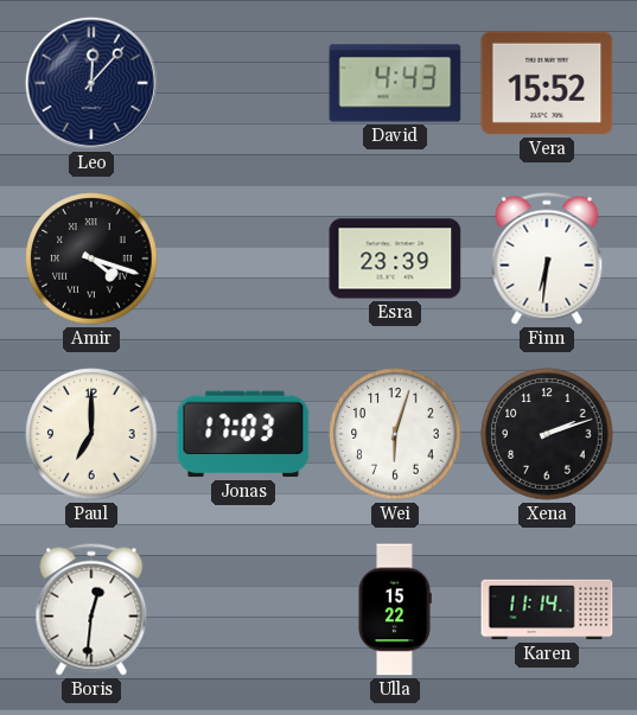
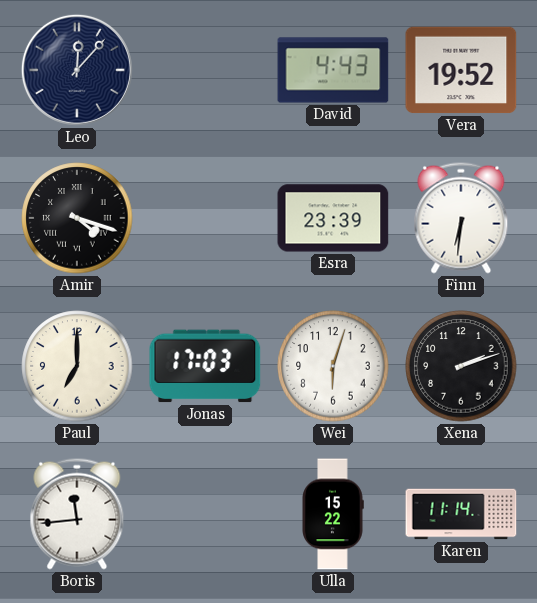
Vera: 15:52 -> 19:52
Boris: 12:31 -> 11:44
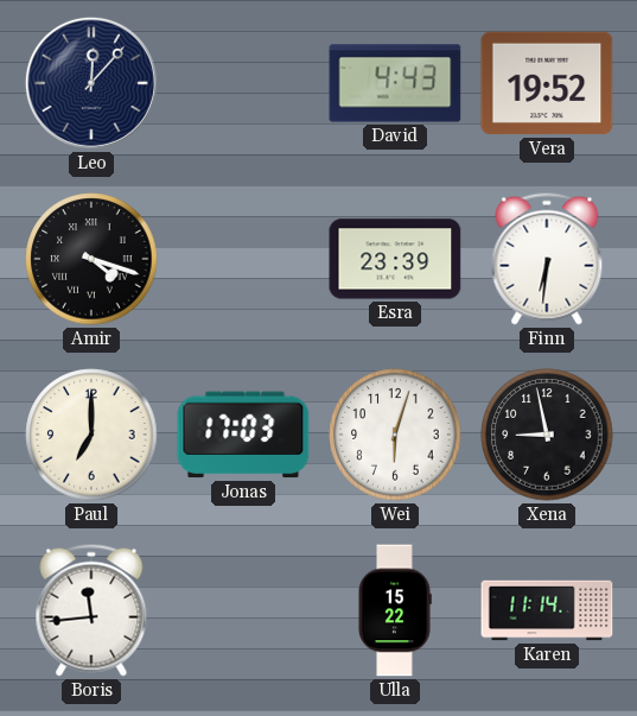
Xena: 2:12 -> 8:58
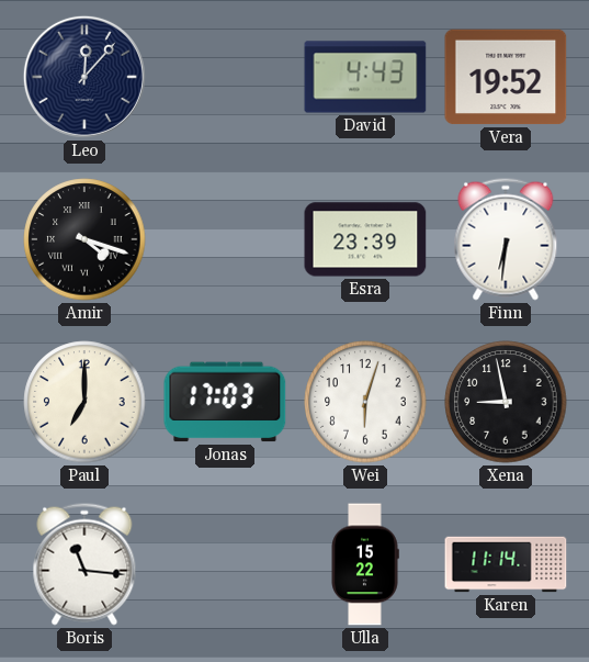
Boris: 11:44 -> 11:16
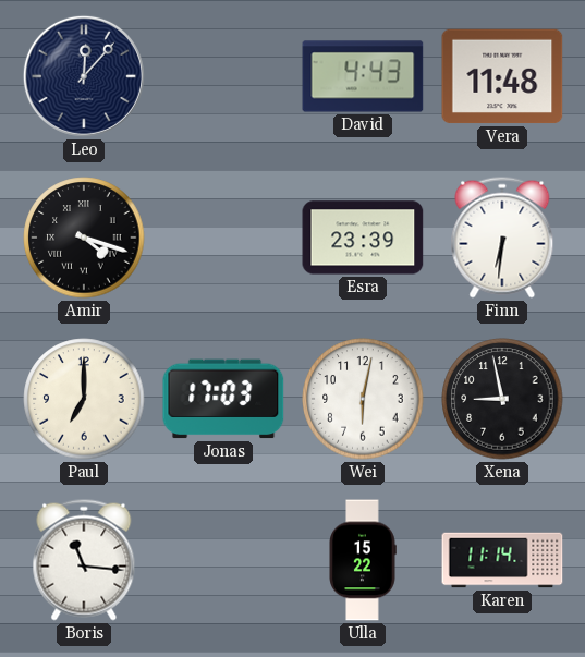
Vera: 19:52 -> 11:48
Wei: 6:03 -> 6:02
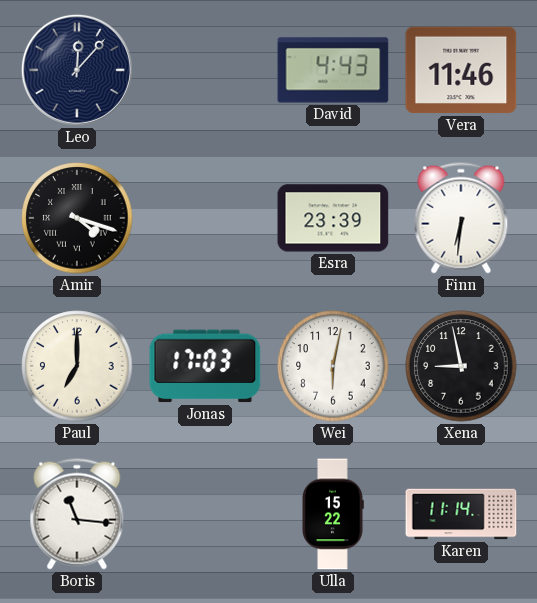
Vera: 11:48 -> 11:46
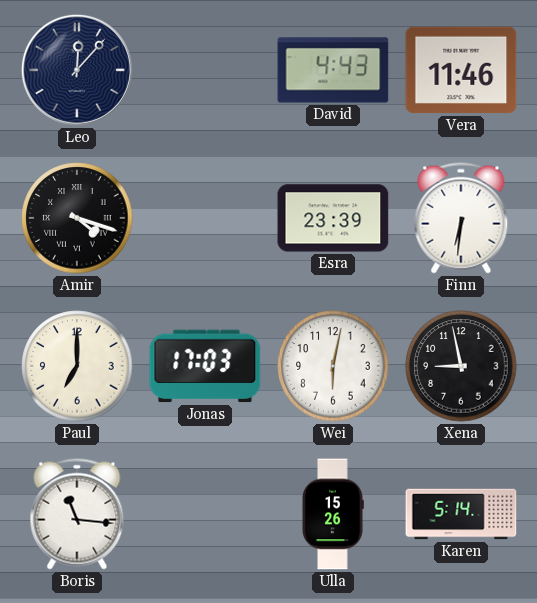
Ulla: 15:22 -> 15:26
Karen: 11:14 -> 5:14
